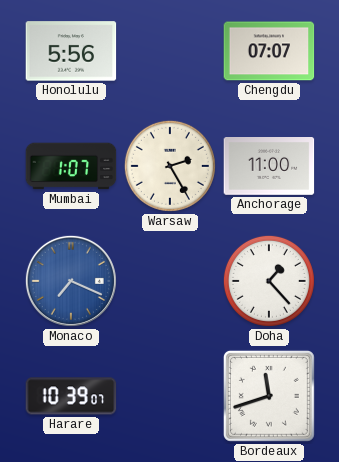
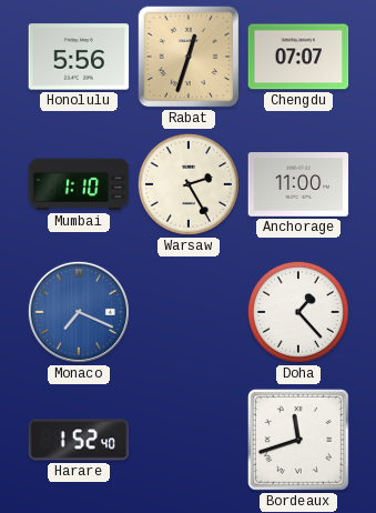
Rabat: none -> 12:33
Mumbai: 1:07 -> 1:10
Harare: 10:39 -> 1:52
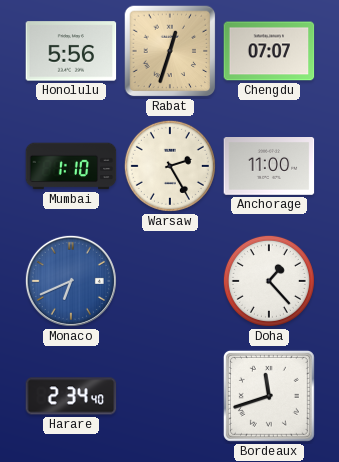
Monaco: 7:19 -> 6:41
Harare: 1:52 -> 2:34
